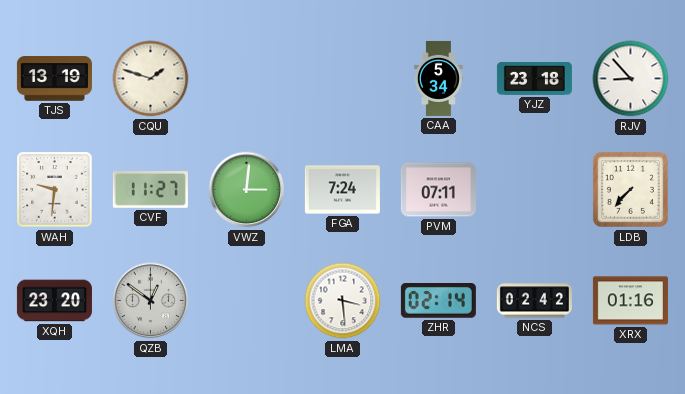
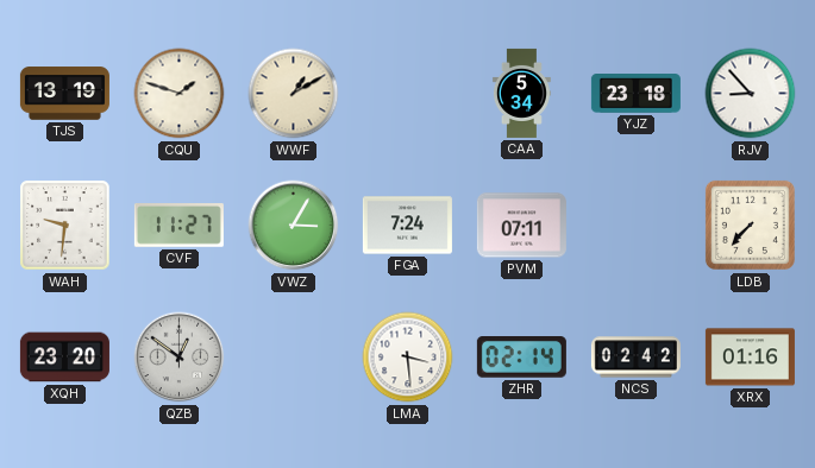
WWF: none -> 1:10
VWZ: 3:01 -> 3:05
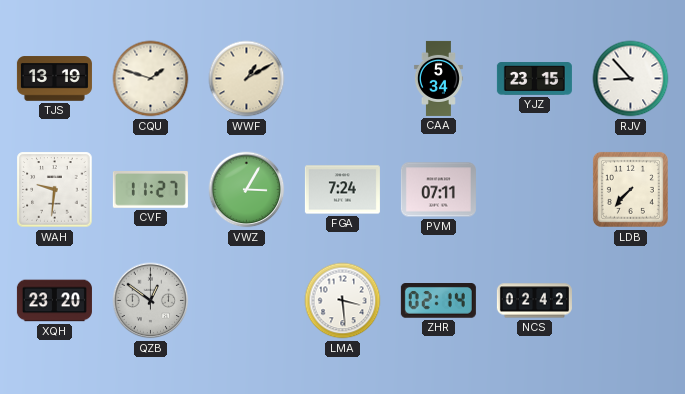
YJZ: 23:18 -> 23:15
XRX: 01:16 -> none
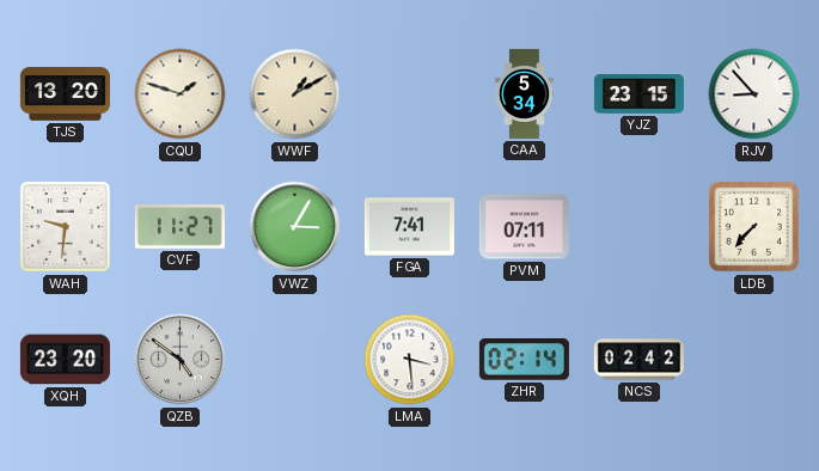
TJS: 13:19 -> 13:20
FGA: 7:24 -> 7:41
QZB: 12:51 -> 4:51
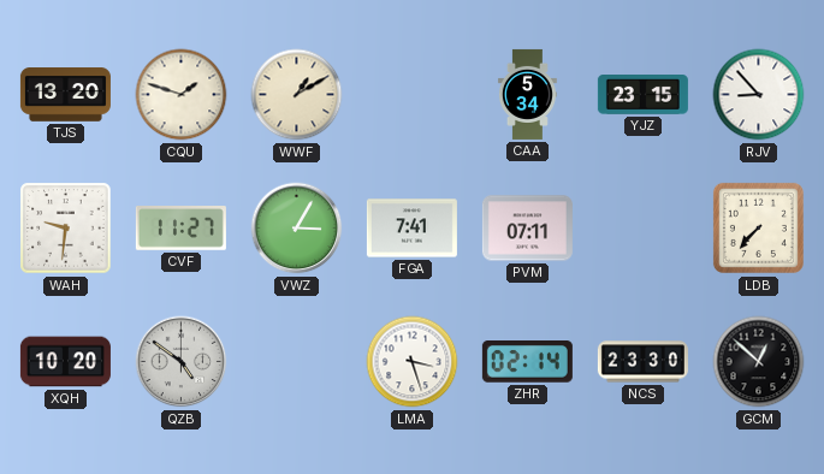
XQH: 23:20 -> 10:20
LMA: 3:29 -> 3:27
NCS: 02:42 -> 23:30
GCM: none -> 12:52
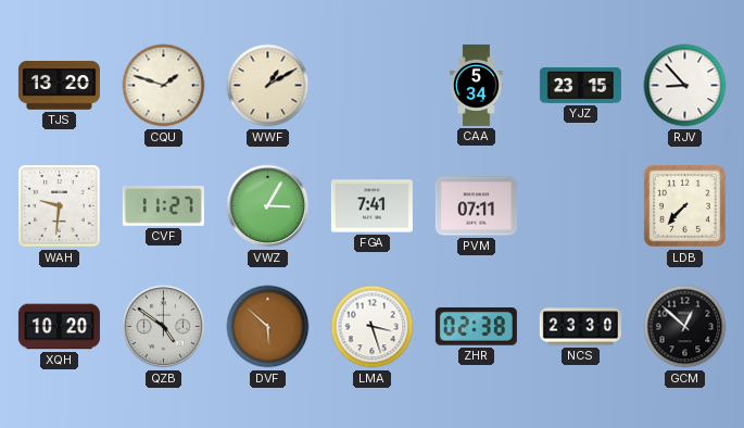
DVF: none -> 5:52
ZHR: 02:14 -> 02:38
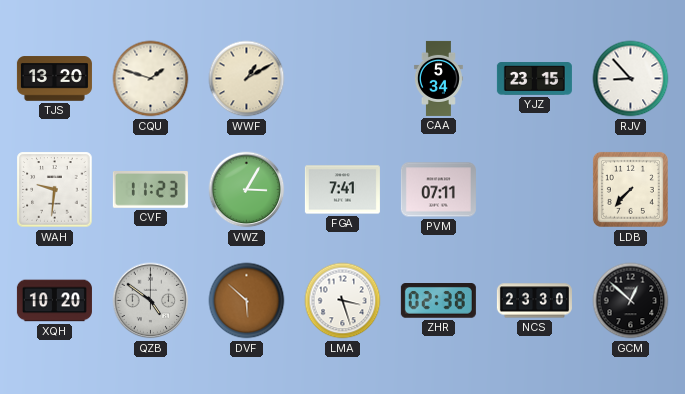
CVF: 11:27 -> 11:23
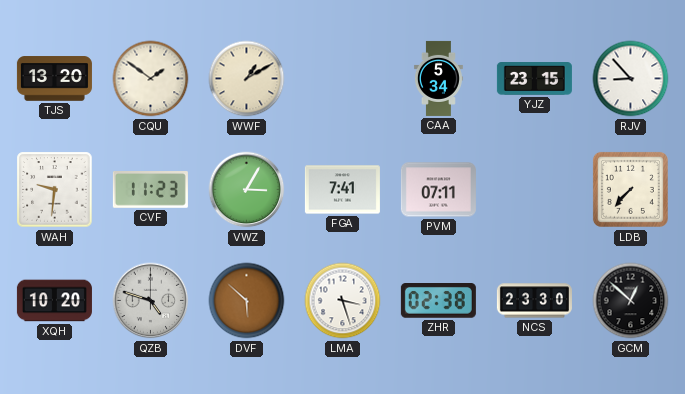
CQU: 1:48 -> 1:51
QZB: 4:51 -> 4:48
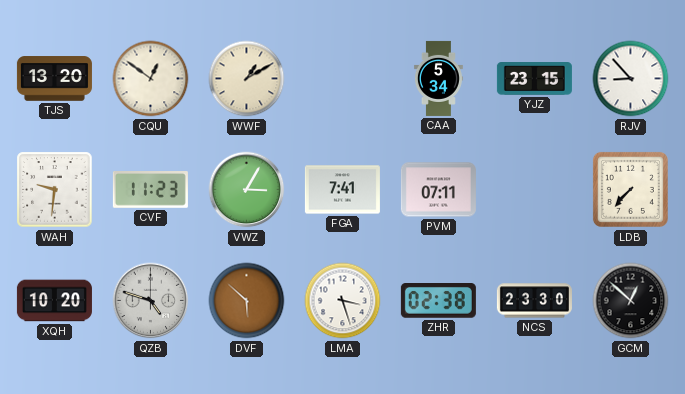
CQU: 1:51 -> 12:51
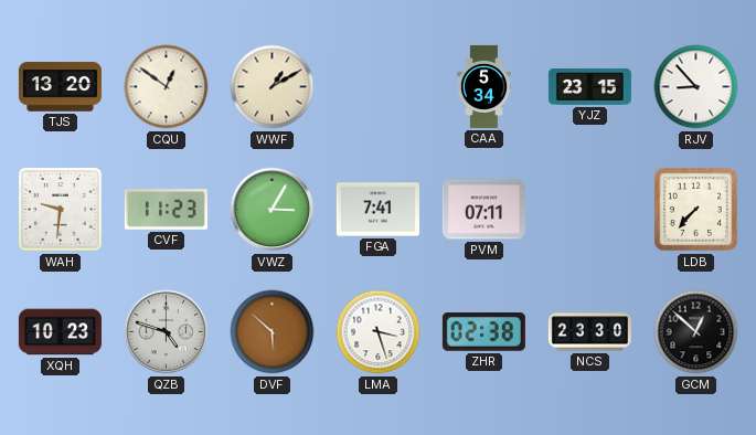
XQH: 10:20 -> 10:23
